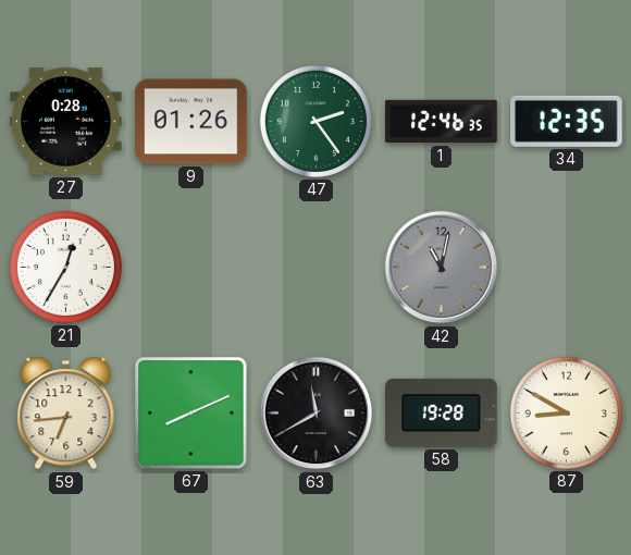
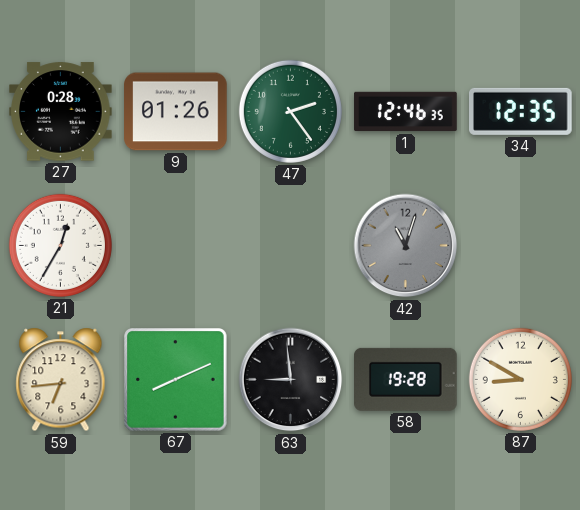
42: 11:02 -> 11:03
63: 11:40 -> 8:59
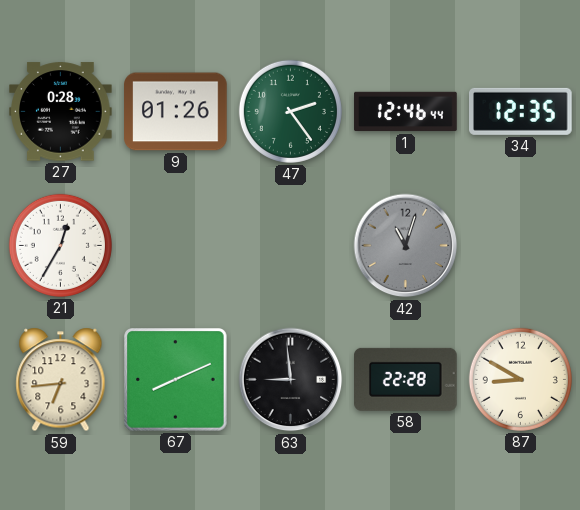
1: 12:46:35 -> 12:46:44
58: 19:28 -> 22:28
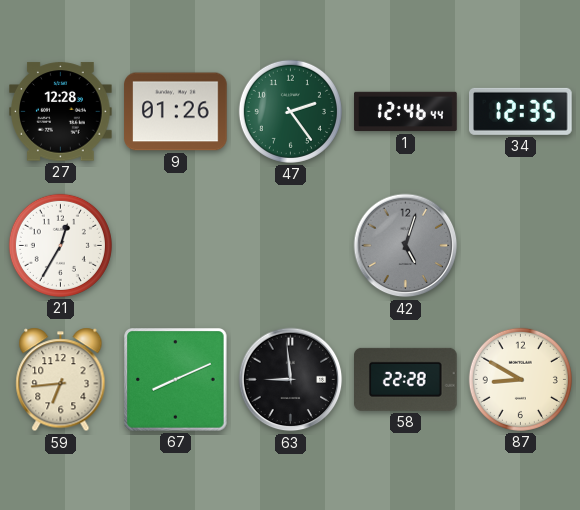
27: 0:28 -> 12:28
42: 11:03 -> 5:03
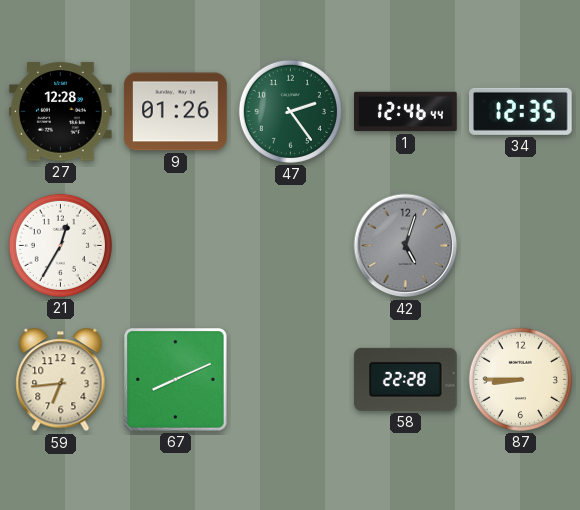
63: 8:59 -> none
87: 8:50 -> 8:45
